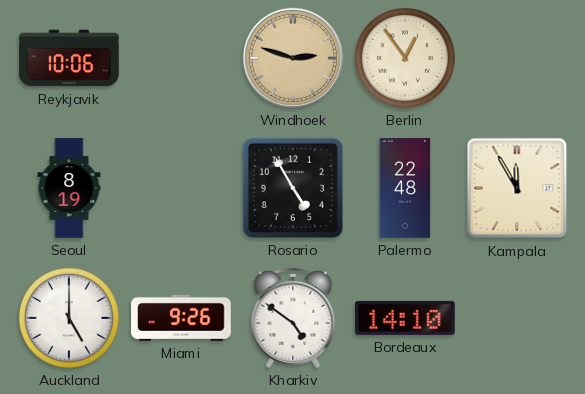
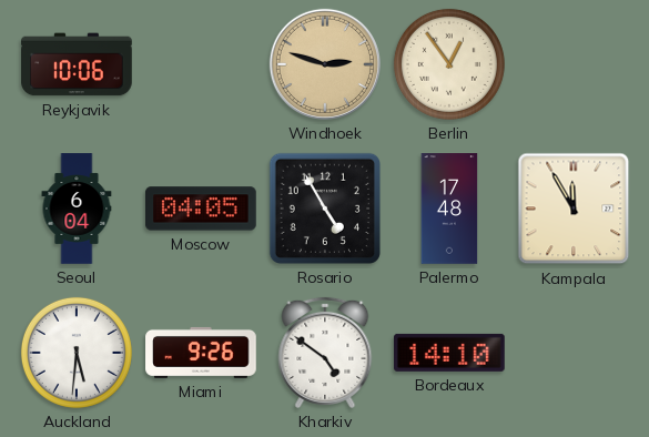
Seoul: 8:19 -> 6:04
Moscow: none -> 04:05
Palermo: 22:48 -> 17:48
Auckland: 5:00 -> 5:31
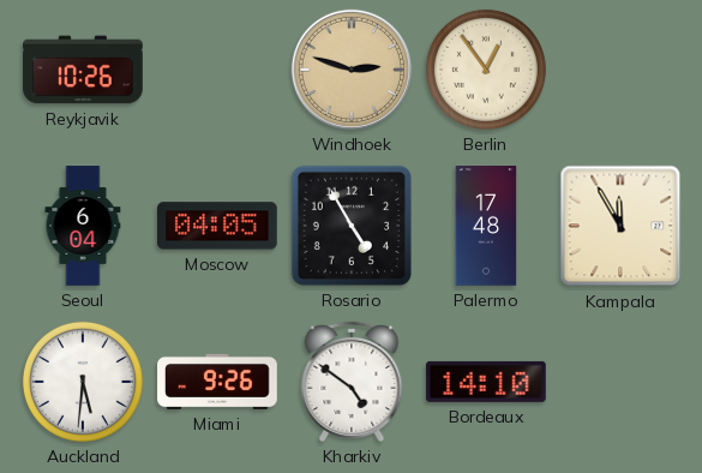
Reykjavik: 10:06 -> 10:26
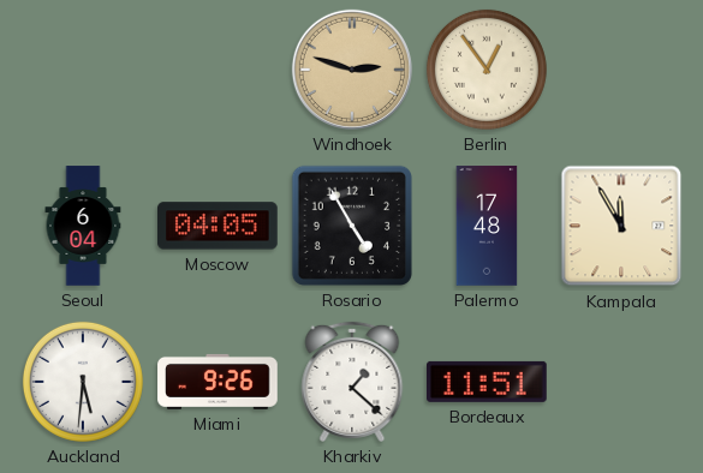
Reykjavik: 10:26 -> none
Kharkiv: 4:51 -> 1:22
Bordeaux: 14:10 -> 11:51
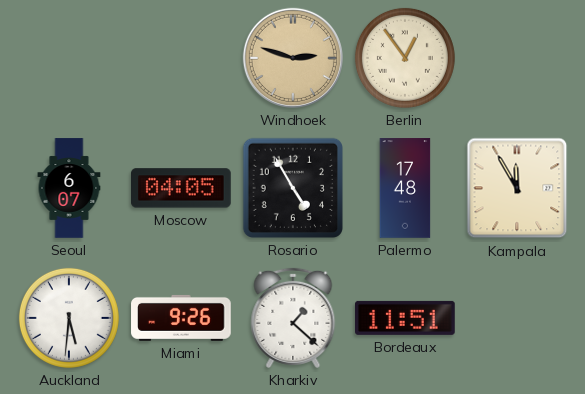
Seoul: 6:04 -> 6:07
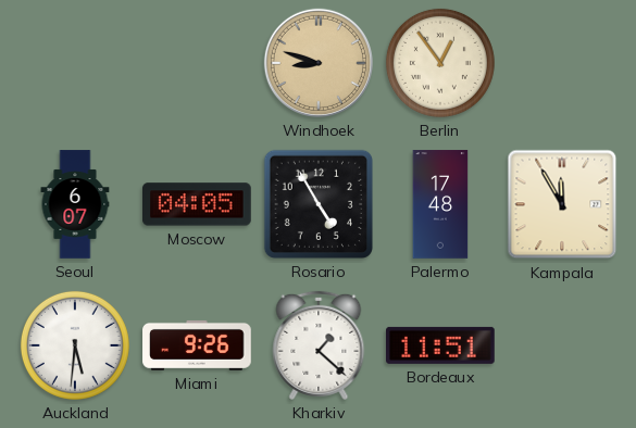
Windhoek: 2:48 -> 8:48
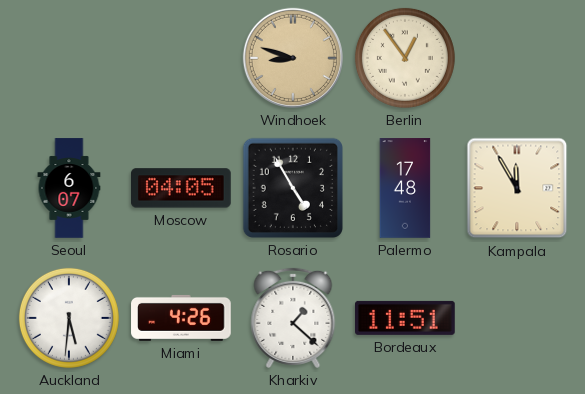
Miami: 9:26 -> 4:26
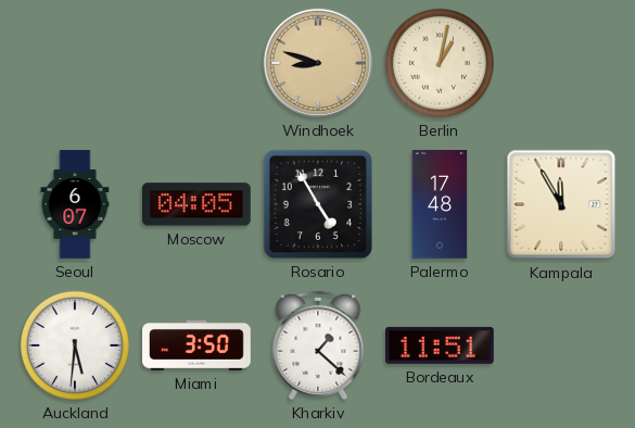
Berlin: 12:54 -> 1:02
Miami: 4:26 -> 3:50
